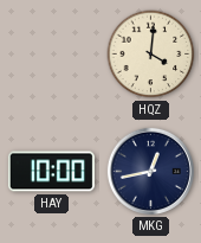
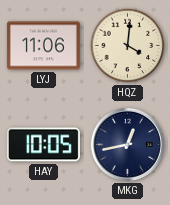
LYJ: none -> 11:06
HAY: 10:00 -> 10:05
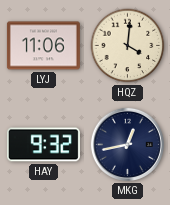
HAY: 10:05 -> 9:32
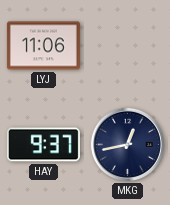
HQZ: 4:01 -> none
HAY: 9:32 -> 9:37
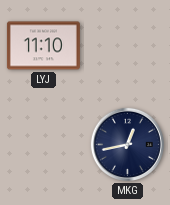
LYJ: 11:06 -> 11:10
HAY: 9:37 -> none
